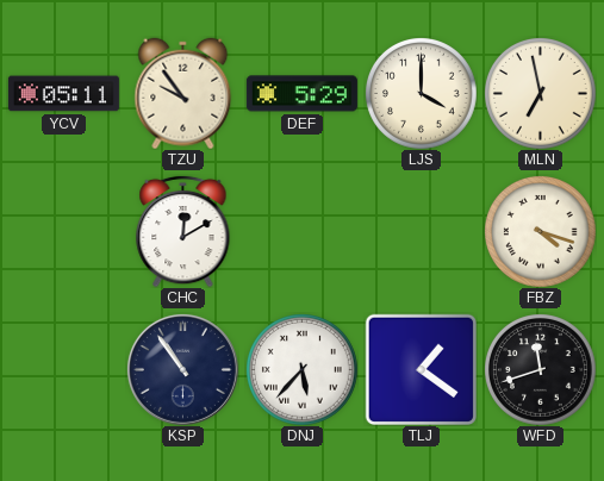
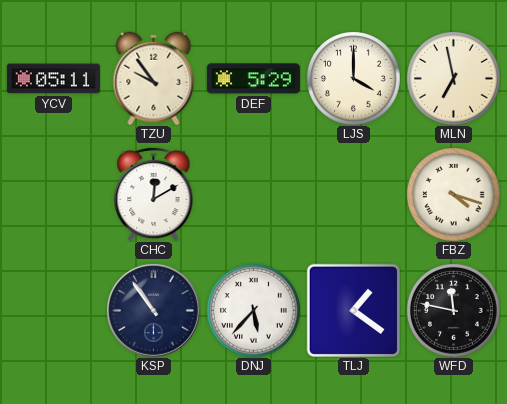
WFD: 11:42 -> 11:47
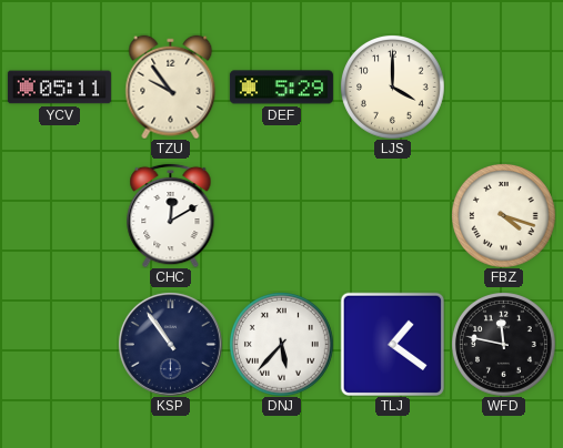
MLN: 6:58 -> none
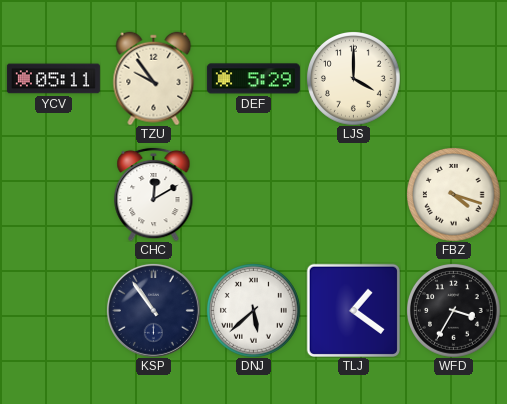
DNJ: 5:37 -> 5:38
WFD: 11:47 -> 3:35
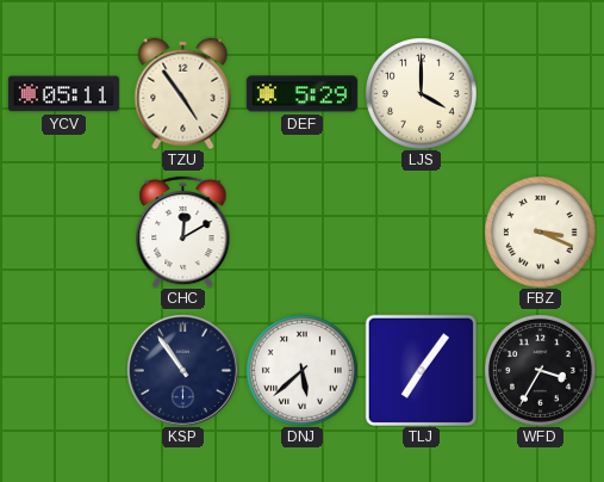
TZU: 9:54 -> 4:54
FBZ: 4:18 -> 3:19
TLJ: 1:21 -> 7:06
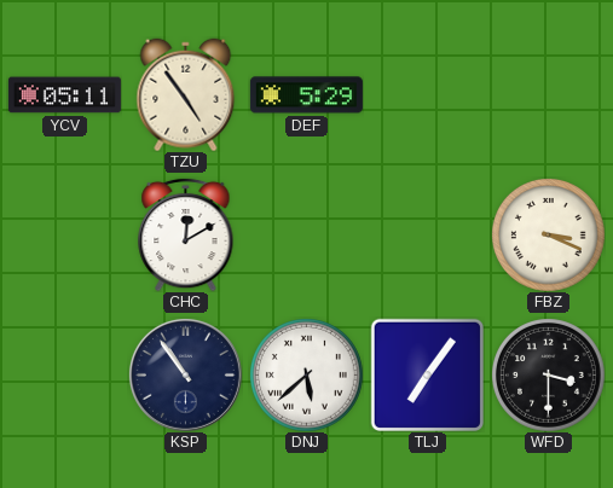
LJS: 4:00 -> none
WFD: 3:35 -> 3:30
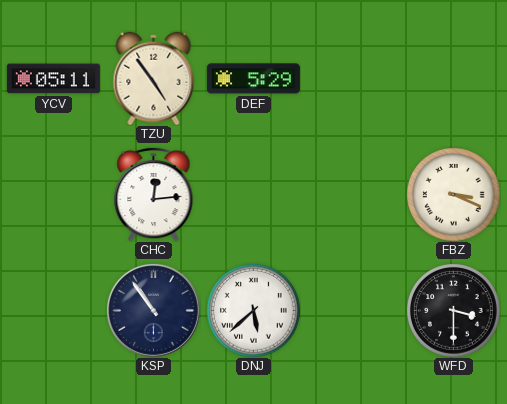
CHC: 12:10 -> 12:14
TLJ: 7:06 -> none
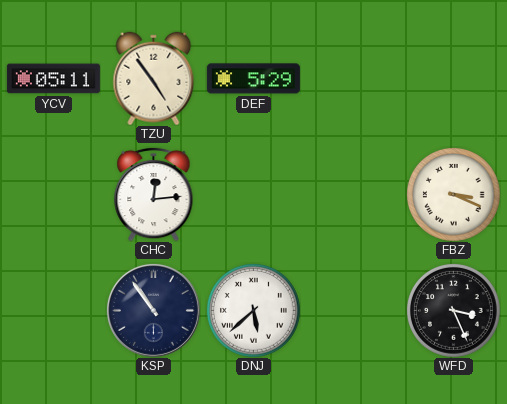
WFD: 3:30 -> 3:26
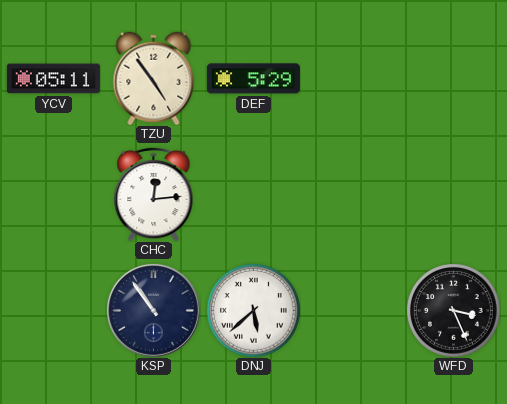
FBZ: 3:19 -> none
